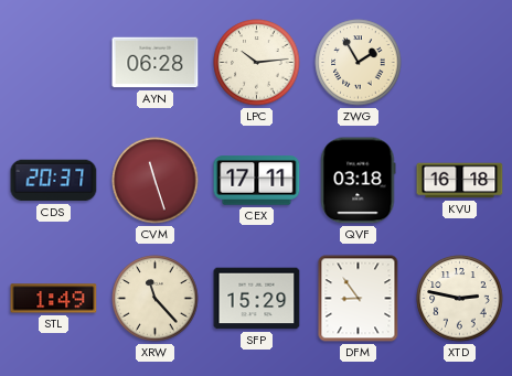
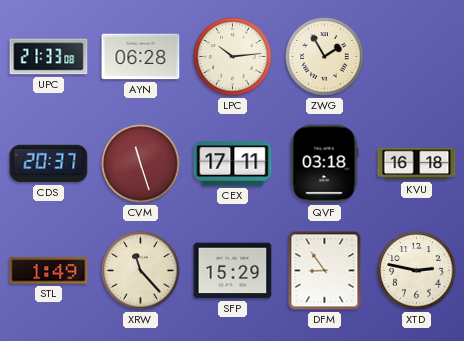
UPC: none -> 21:33
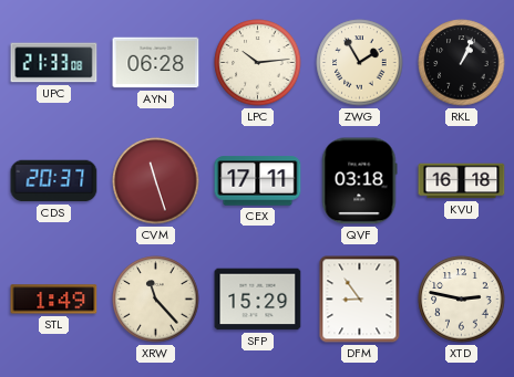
RKL: none -> 1:04
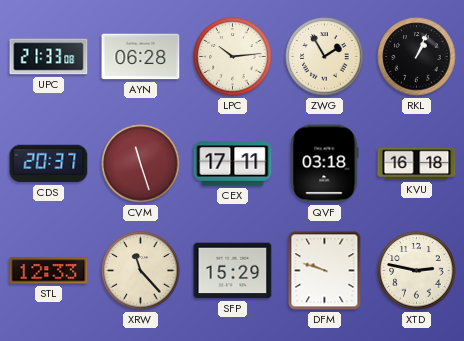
STL: 1:49 -> 12:33
DFM: 8:54 -> 9:48
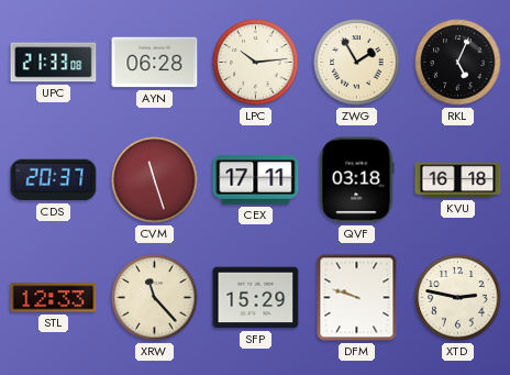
RKL: 1:04 -> 5:04
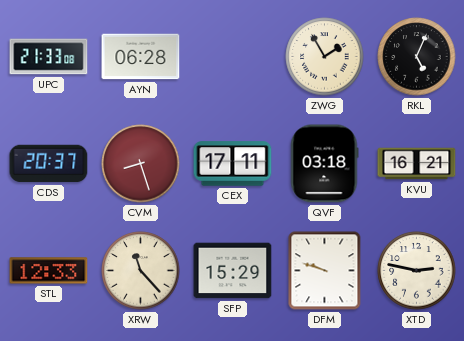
LPC: 10:14 -> none
CVM: 11:27 -> 8:27
KVU: 16:18 -> 16:21
